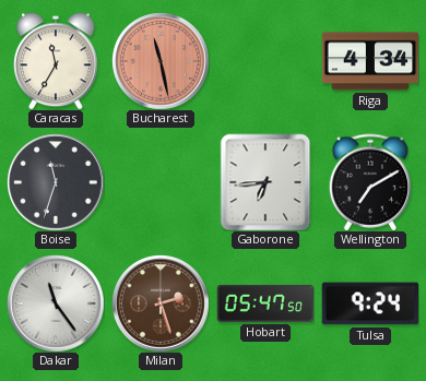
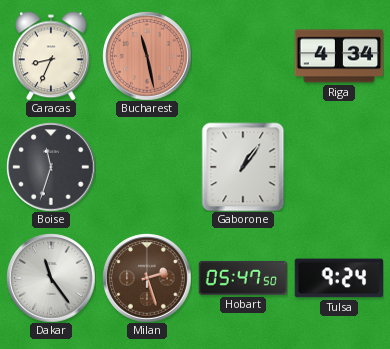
Caracas: 11:35 -> 8:34
Gaborone: 6:44 -> 1:06
Wellington: 7:10 -> none
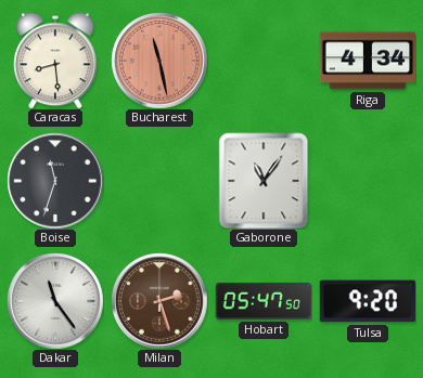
Caracas: 8:34 -> 8:29
Gaborone: 1:06 -> 11:06
Tulsa: 9:24 -> 9:20
